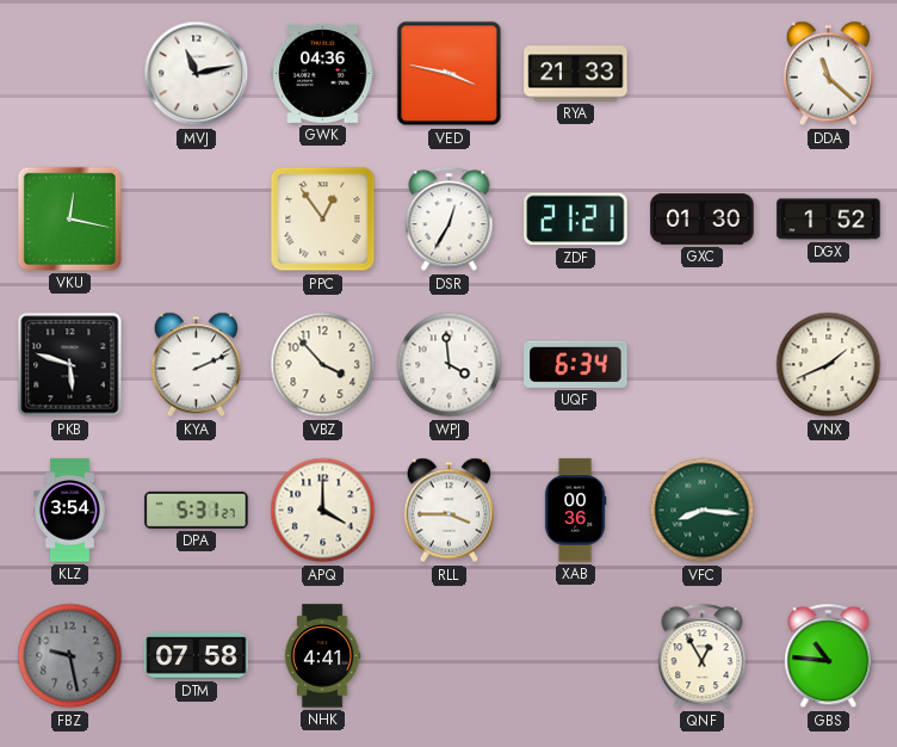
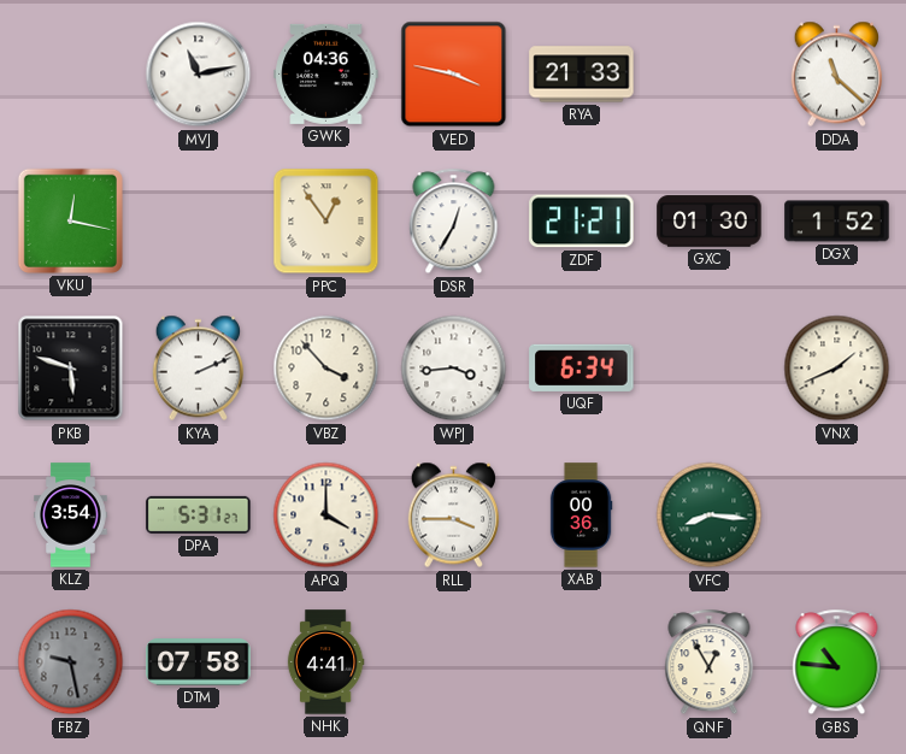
WPJ: 3:59 -> 3:44
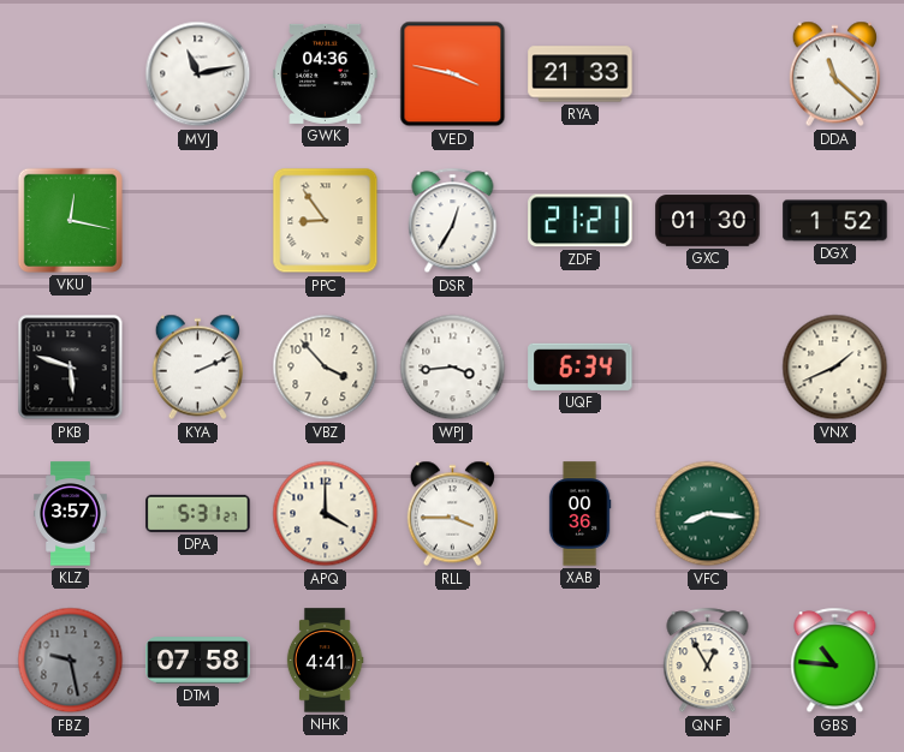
PPC: 12:54 -> 8:54
KLZ: 3:54 -> 3:57
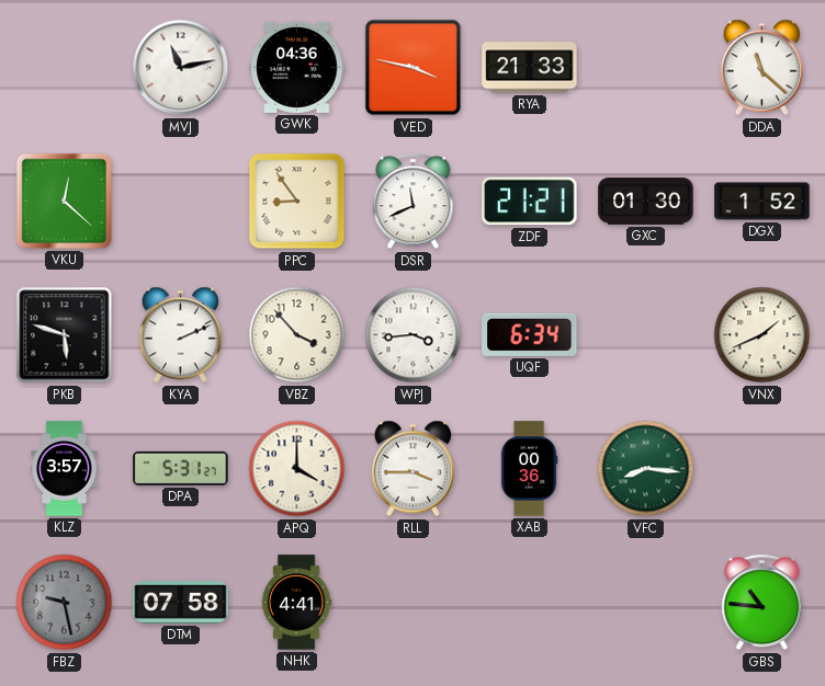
VKU: 12:17 -> 12:22
DSR: 12:35 -> 11:41
QNF: 12:55 -> none
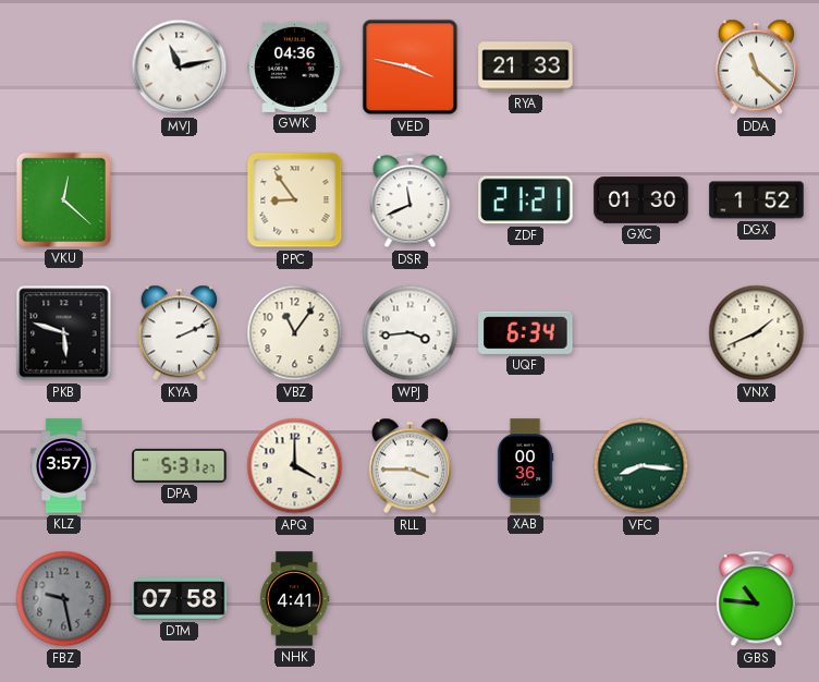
VBZ: 3:53 -> 11:06
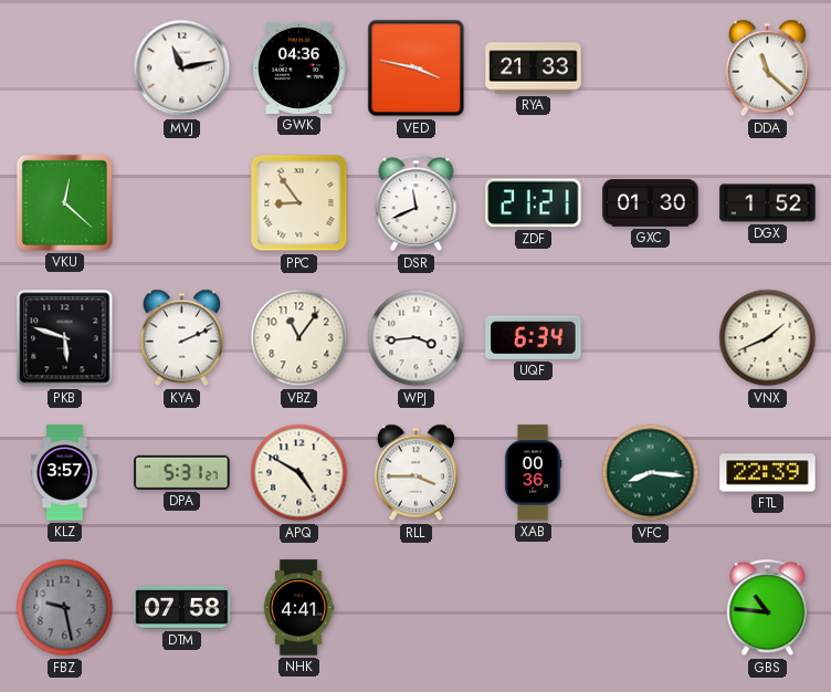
APQ: 4:00 -> 4:50
FTL: none -> 22:39
